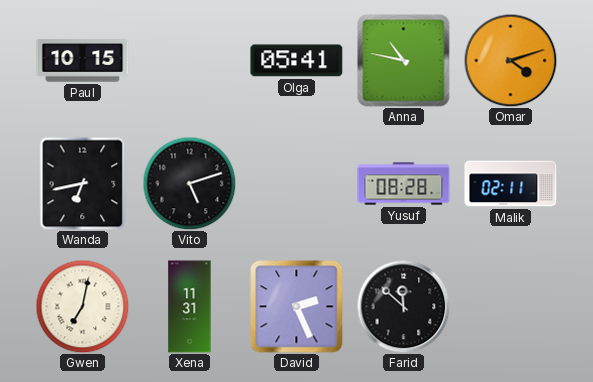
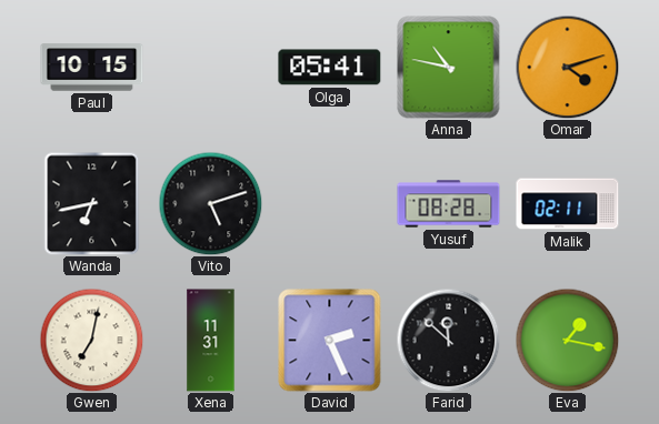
Eva: none -> 1:17
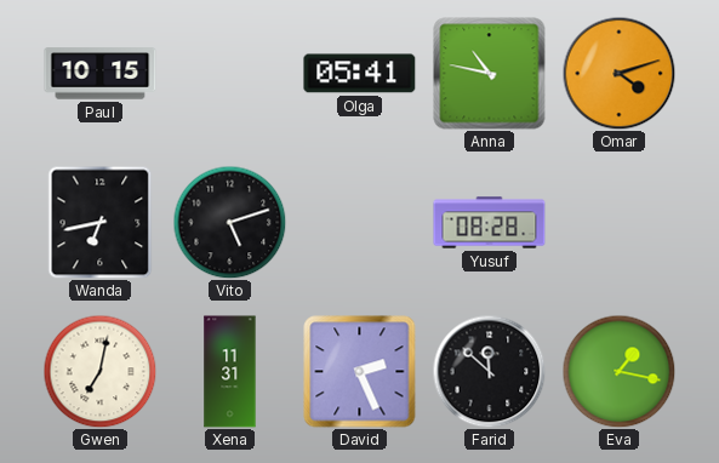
Malik: 02:11 -> none
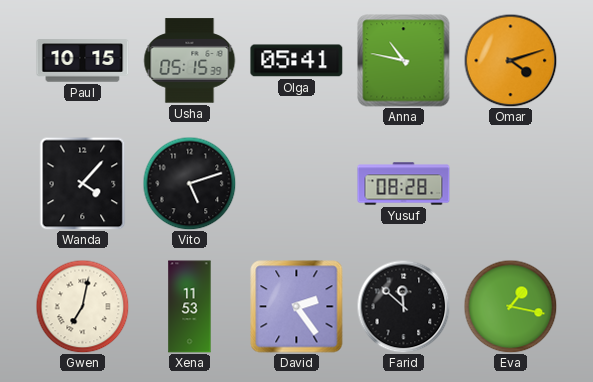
Usha: none -> 05:15
Wanda: 6:43 -> 4:07
Xena: 11:31 -> 11:53
David: 2:26 -> 2:24
